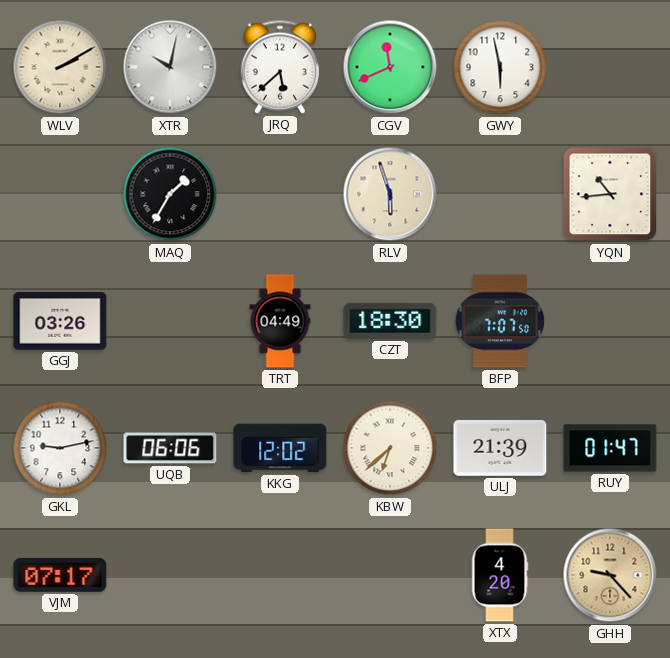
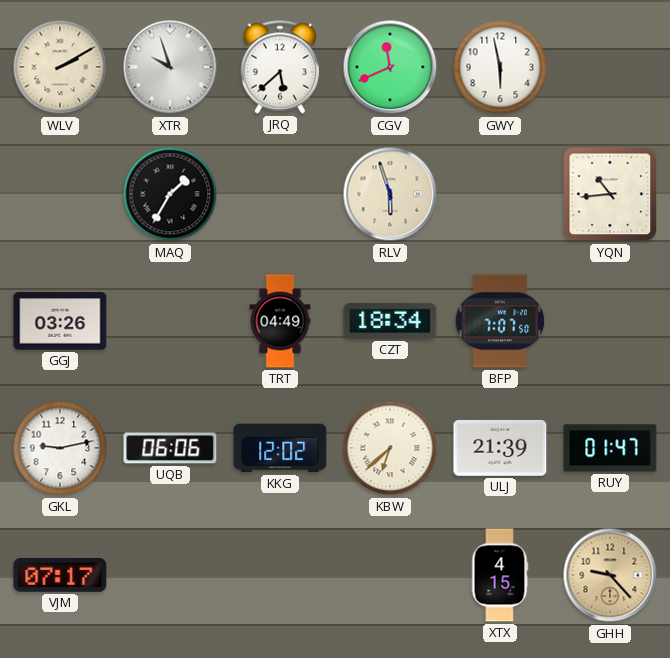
XTR: 10:02 -> 9:57
CZT: 18:30 -> 18:34
XTX: 4:20 -> 4:15
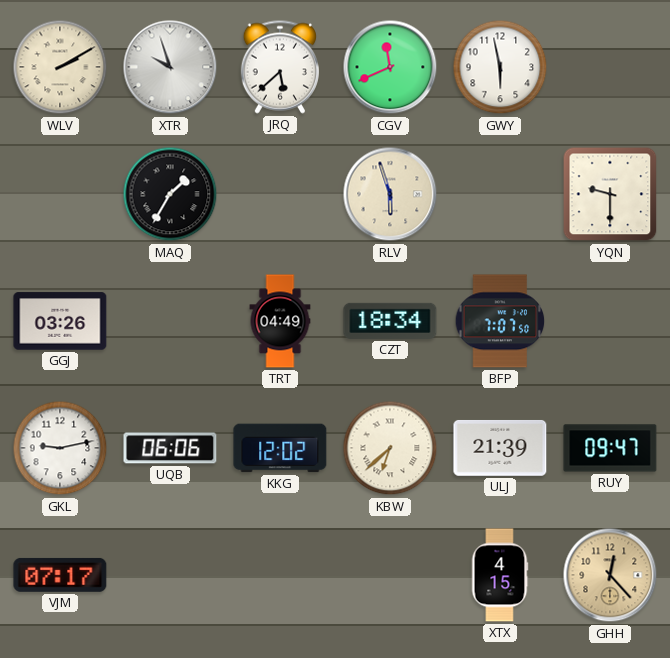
YQN: 10:44 -> 9:30
RUY: 01:47 -> 09:47
GHH: 9:23 -> 12:23
